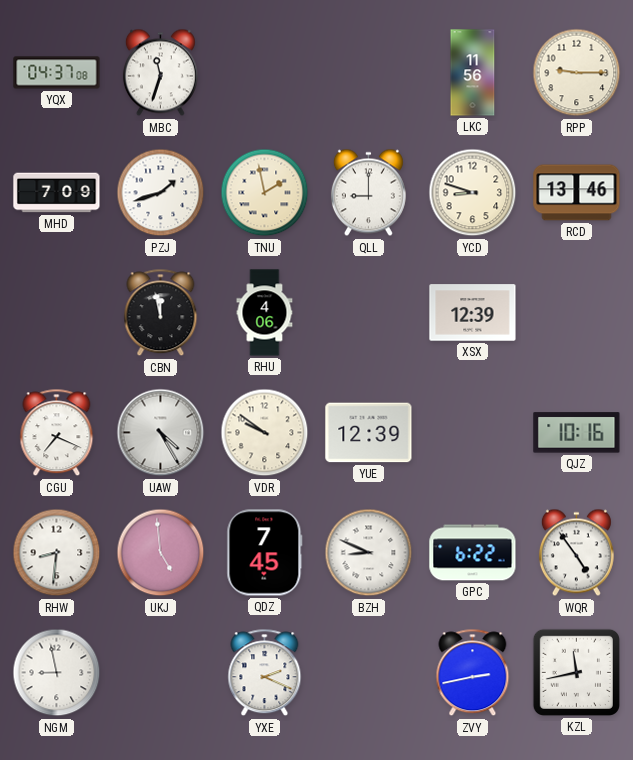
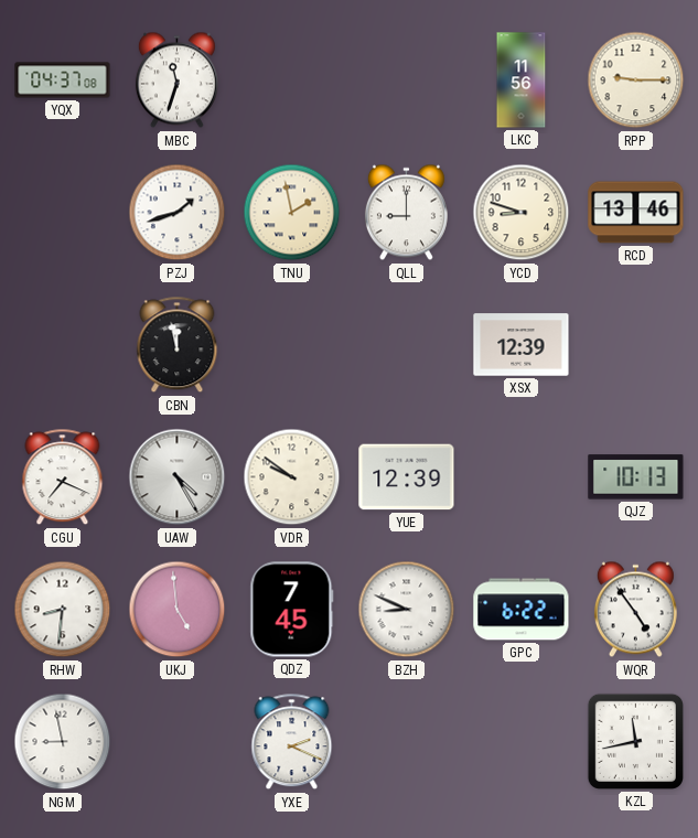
MHD: 7:09 -> none
RHU: 4:06 -> none
QJZ: 10:16 -> 10:13
ZVY: 2:43 -> none
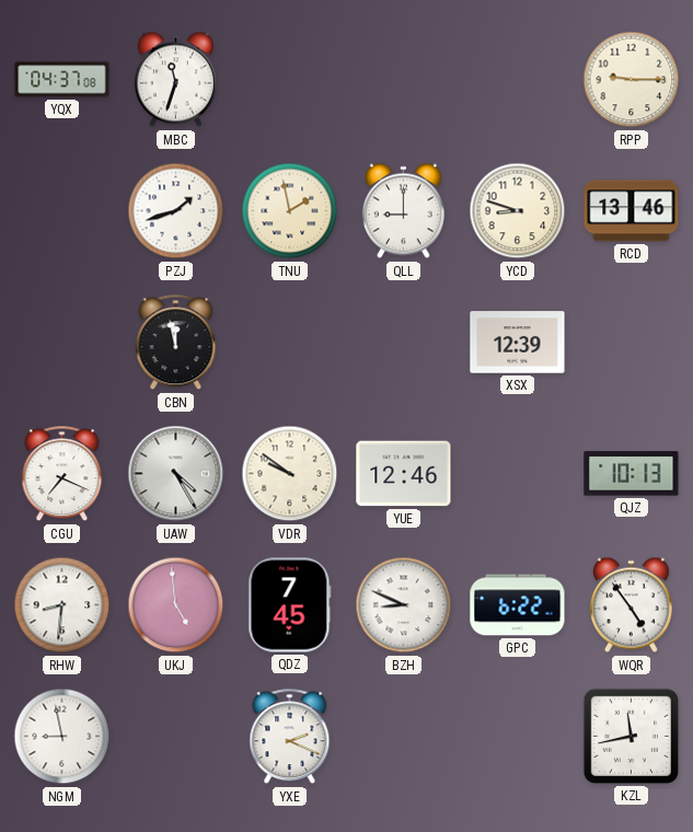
LKC: 11:56 -> none
YUE: 12:39 -> 12:46
